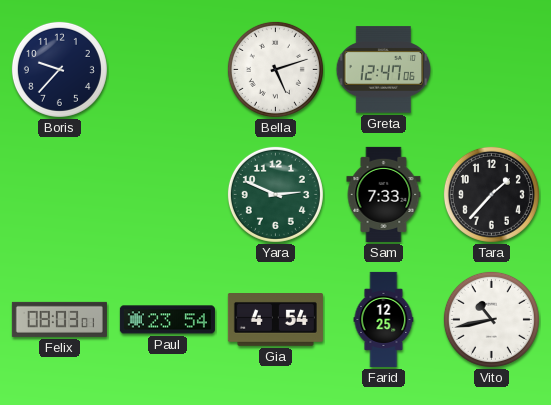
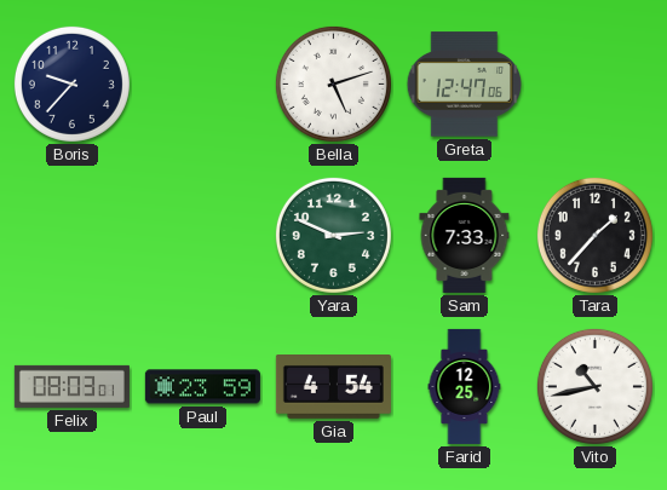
Paul: 23:54 -> 23:59
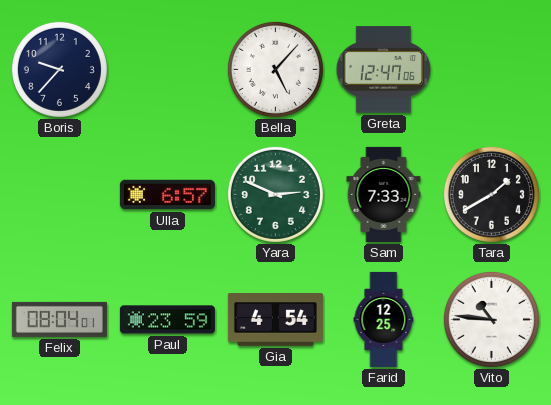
Bella: 5:12 -> 5:07
Ulla: none -> 6:57
Tara: 1:37 -> 1:40
Felix: 08:03 -> 08:04
Vito: 10:43 -> 10:46
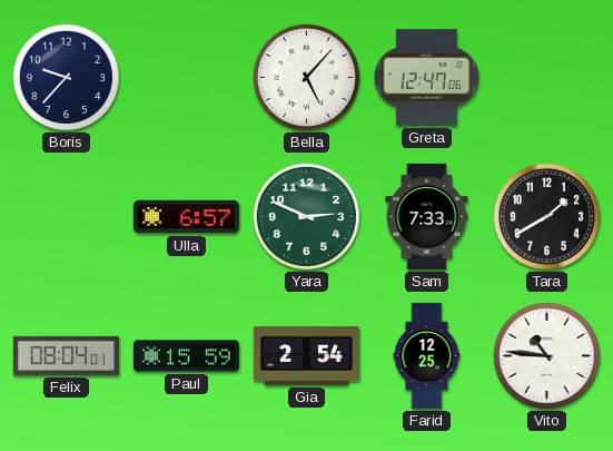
Paul: 23:59 -> 15:59
Gia: 4:54 -> 2:54
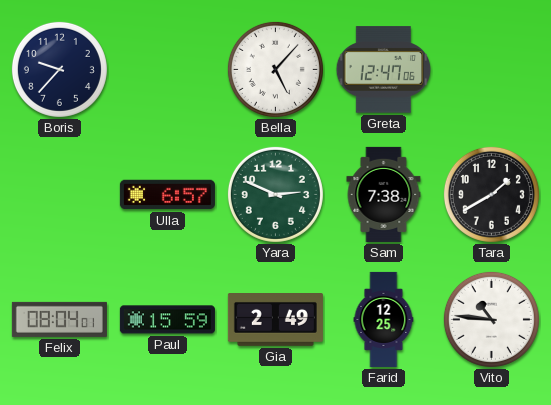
Sam: 7:33 -> 7:38
Gia: 2:54 -> 2:49
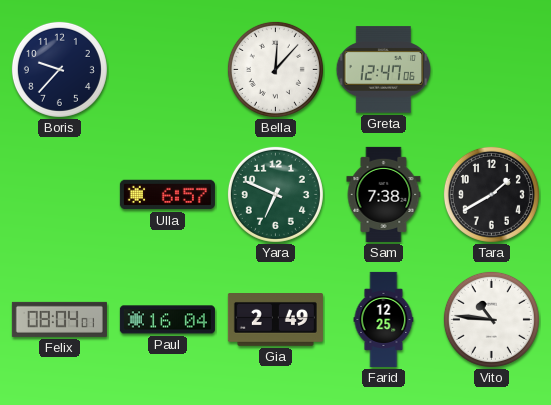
Bella: 5:07 -> 12:07
Yara: 2:49 -> 6:49
Paul: 15:59 -> 16:04
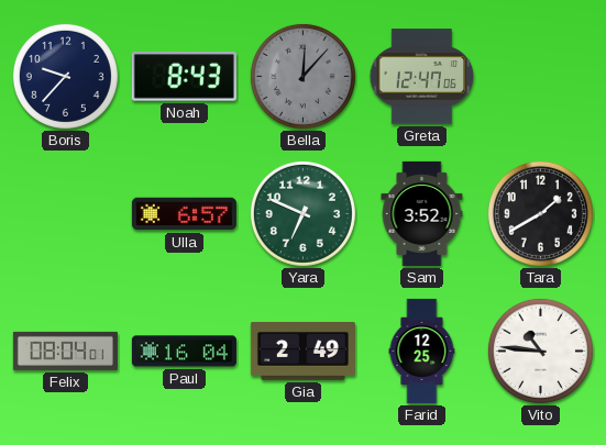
Noah: none -> 8:43
Bella dial: white -> grey
Sam: 7:38 -> 3:52
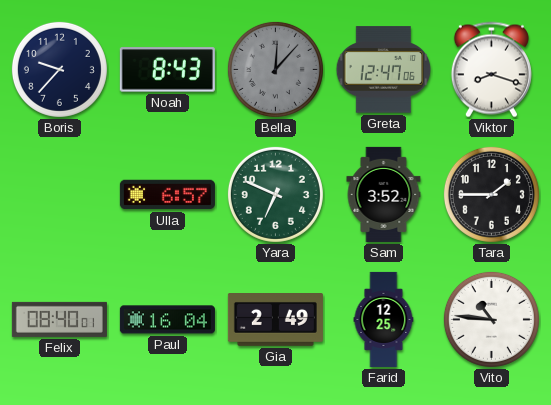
Viktor: none -> 8:18
Tara: 1:40 -> 1:45
Felix: 08:04 -> 08:40
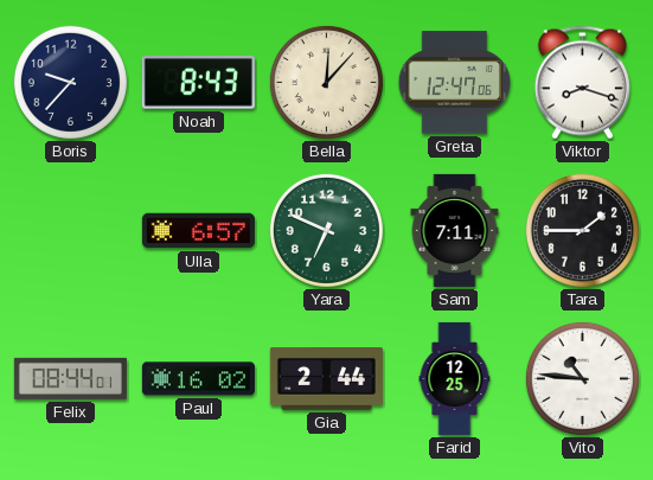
Bella dial: grey -> cream
Sam: 3:52 -> 7:11
Felix: 08:40 -> 08:44
Paul: 16:04 -> 16:02
Gia: 2:49 -> 2:44
